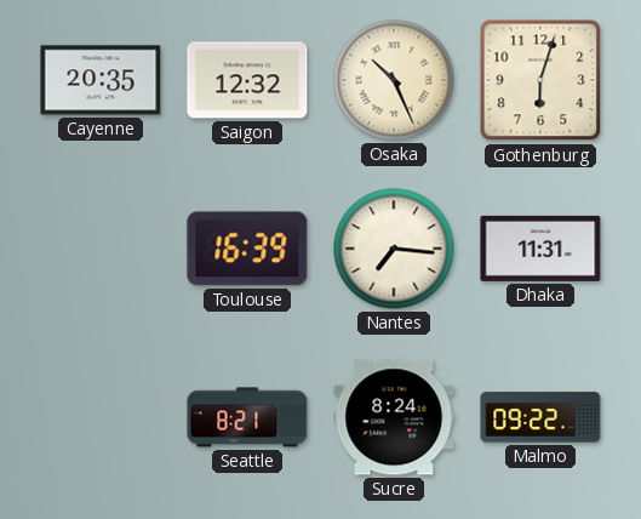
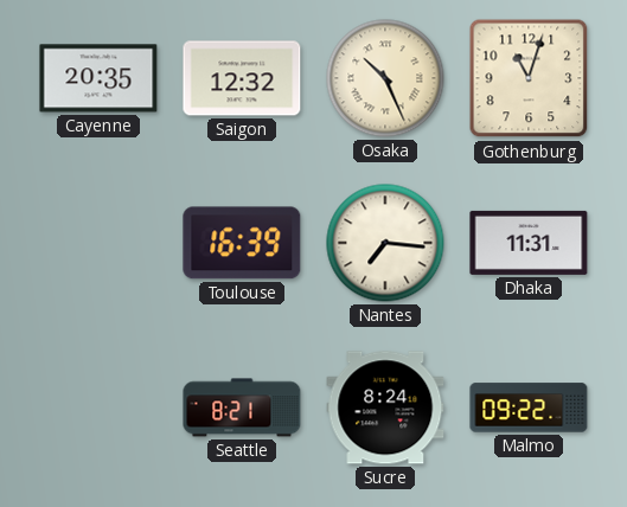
Gothenburg: 6:03 -> 11:03
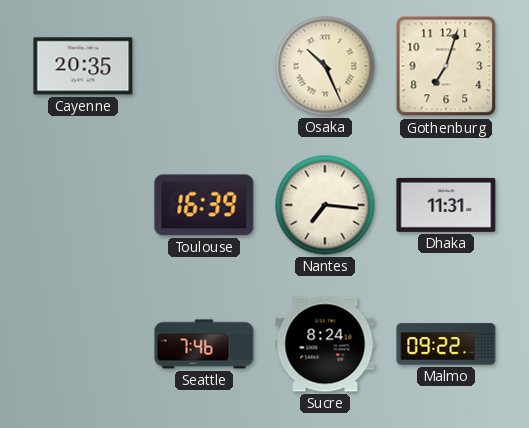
Saigon: 12:32 -> none
Gothenburg: 11:03 -> 7:03
Seattle: 8:21 -> 7:46
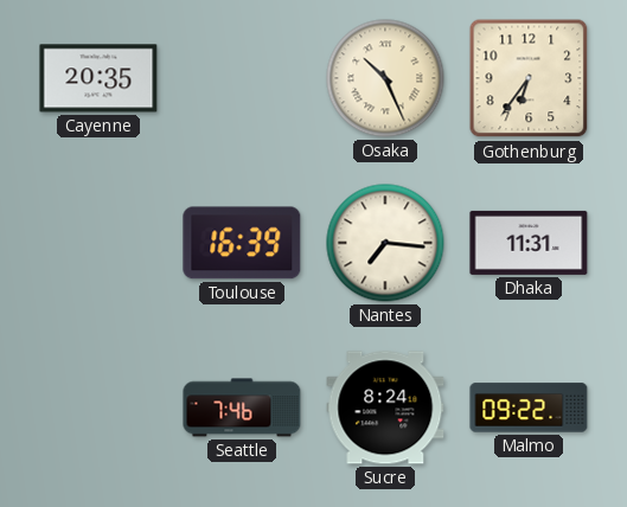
Gothenburg: 7:03 -> 6:36
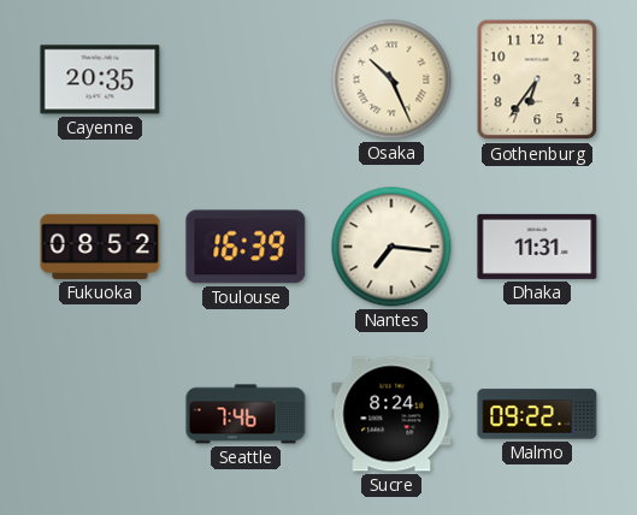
Fukuoka: none -> 08:52
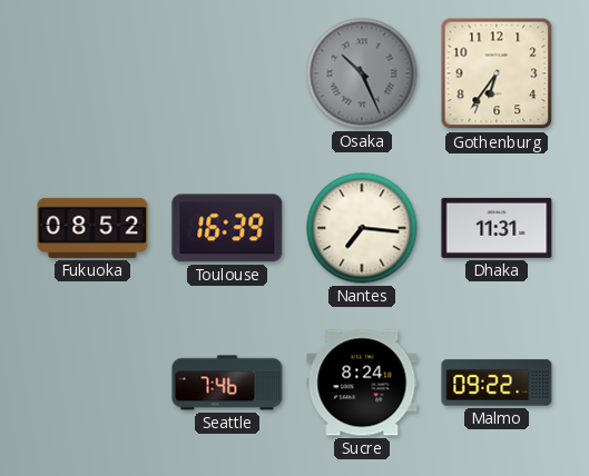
Cayenne: 20:35 -> none
Osaka dial: cream -> grey
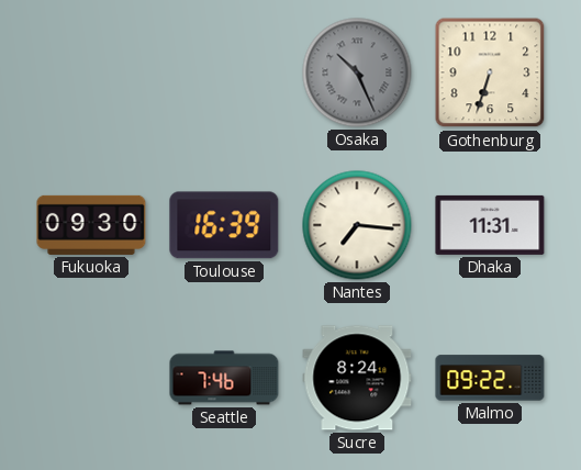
Gothenburg: 6:36 -> 6:33
Fukuoka: 08:52 -> 09:30
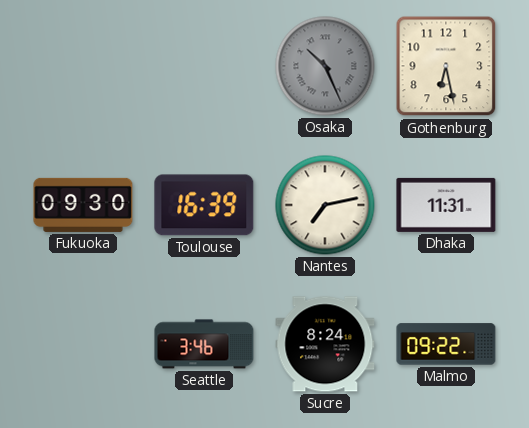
Gothenburg: 6:33 -> 6:28
Nantes: 7:16 -> 7:13
Seattle: 7:46 -> 3:46
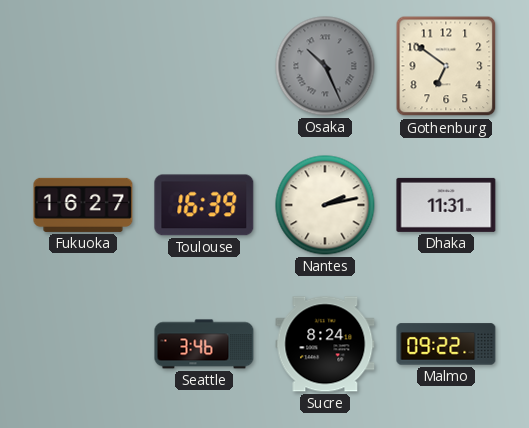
Gothenburg: 6:28 -> 6:51
Fukuoka: 09:30 -> 16:27
Nantes: 7:13 -> 2:13
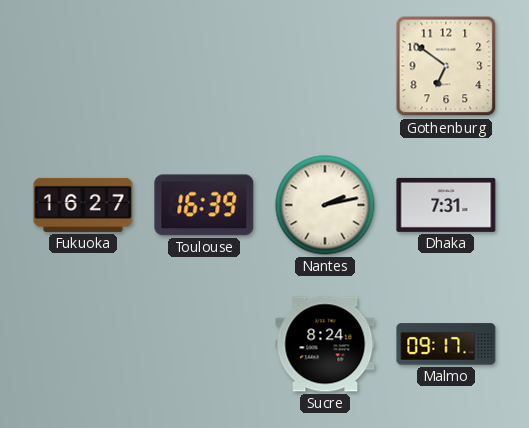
Osaka: 10:26 -> none
Dhaka: 11:31 -> 7:31
Seattle: 3:46 -> none
Malmo: 09:22 -> 09:17
